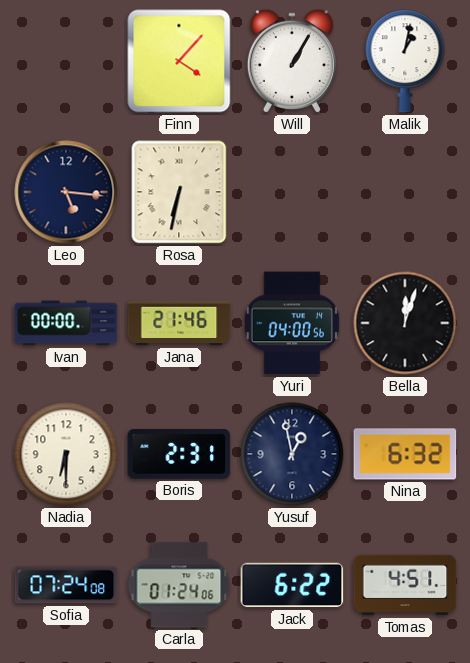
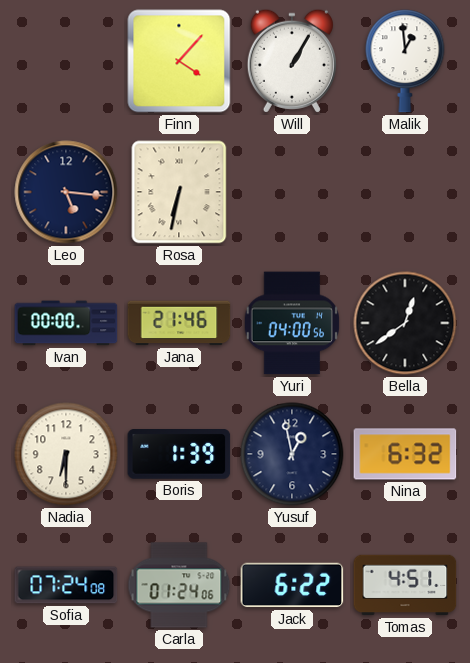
Malik: 1:02 -> 12:59
Bella: 12:03 -> 12:39
Boris: 2:31 -> 1:39
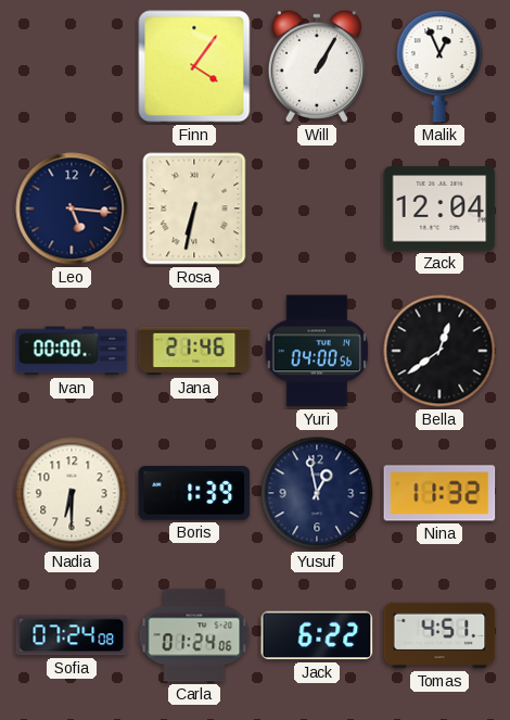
Finn: 4:07 -> 4:06
Malik: 12:59 -> 12:56
Zack: none -> 12:04
Nina: 6:32 -> 11:32
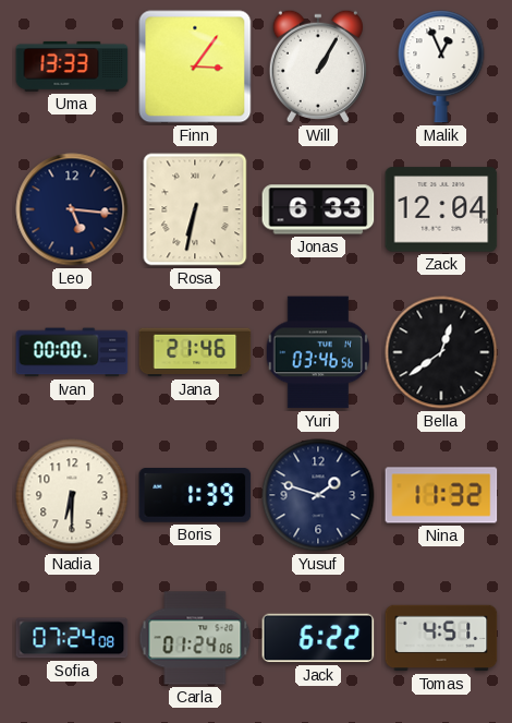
Uma: none -> 13:33
Finn: 4:06 -> 3:06
Jonas: none -> 6:33
Yuri: 04:00 -> 03:46
Yusuf: 12:58 -> 1:48
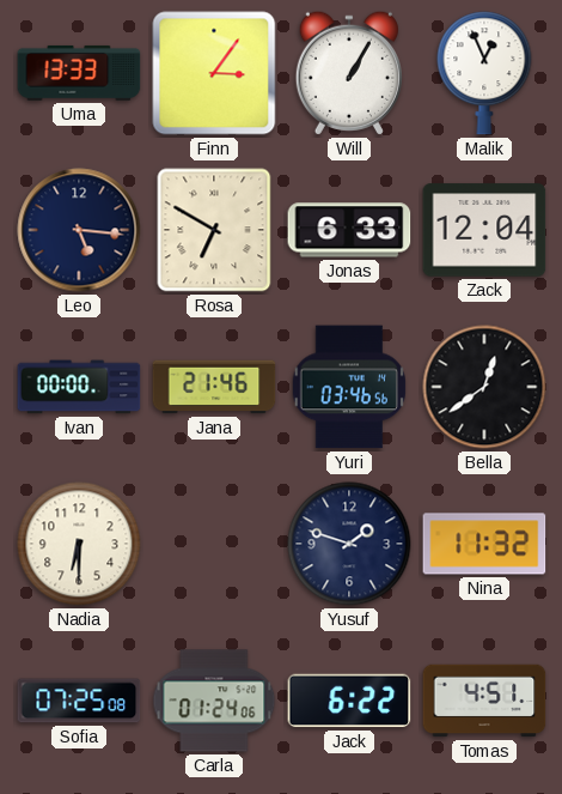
Rosa: 6:32 -> 6:50
Boris: 1:39 -> none
Sofia: 07:24 -> 07:25
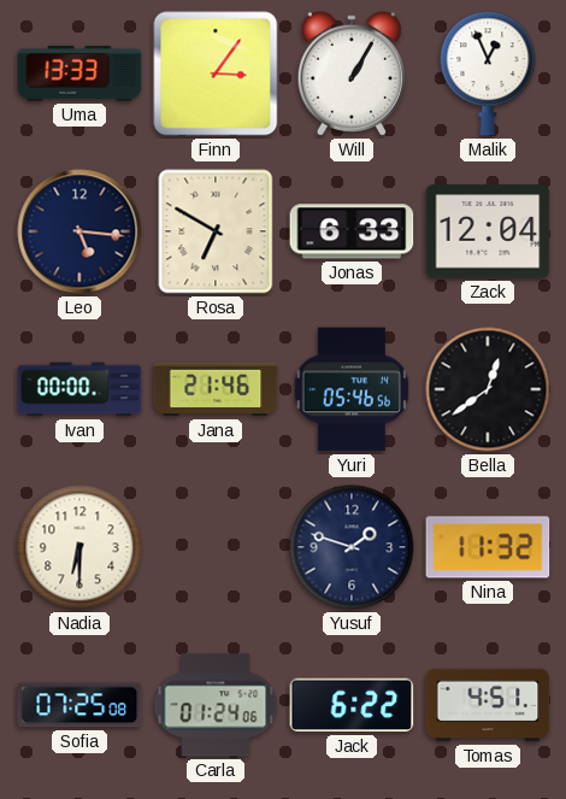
Yuri: 03:46 -> 05:46
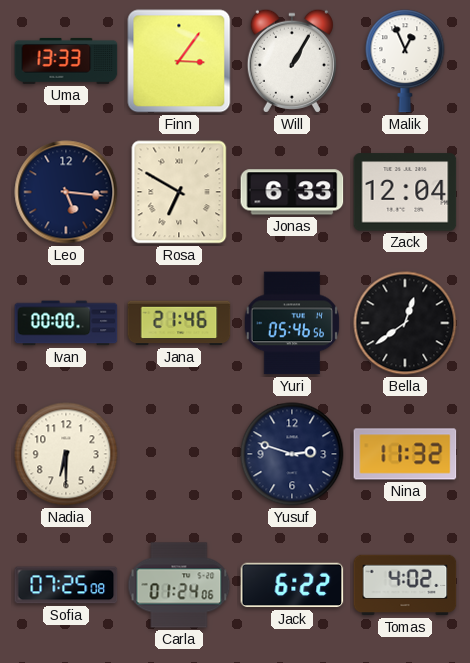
Yusuf: 1:48 -> 2:48
Tomas: 4:51 -> 4:02
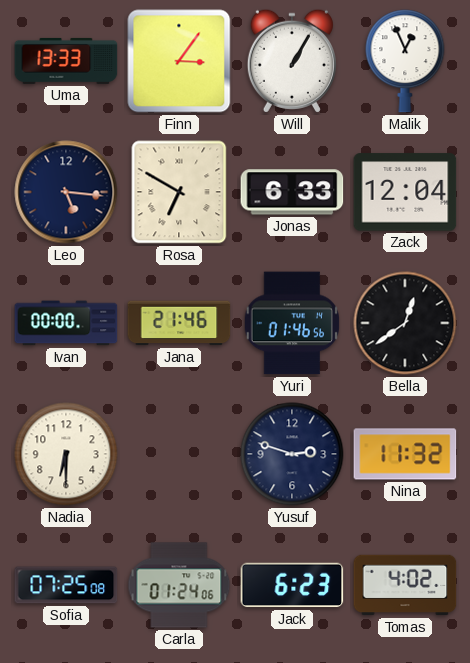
Yuri: 05:46 -> 01:46
Jack: 6:22 -> 6:23
